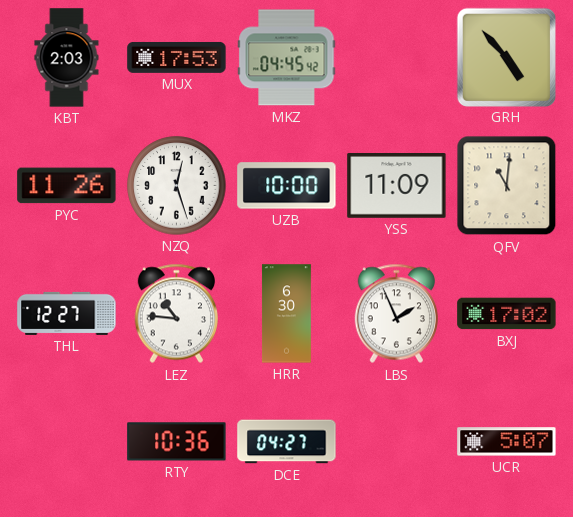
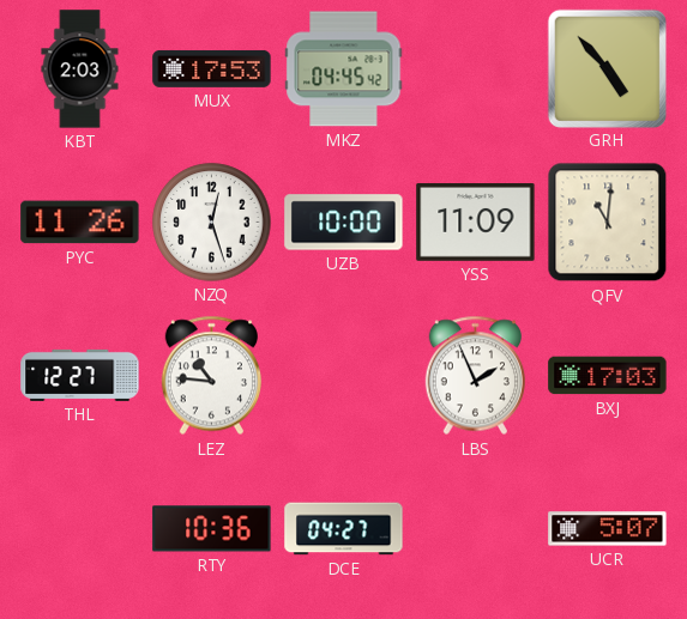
HRR: 6:30 -> none
BXJ: 17:02 -> 17:03
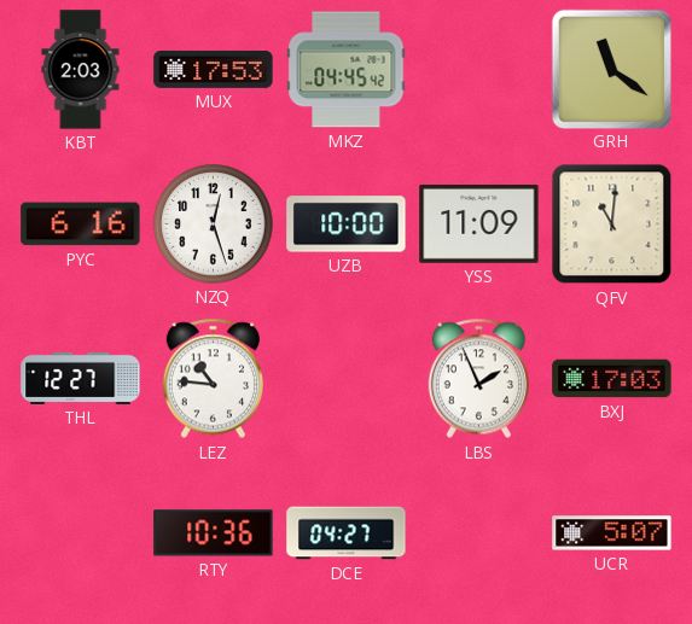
GRH: 4:53 -> 11:21
PYC: 11:26 -> 6:16
